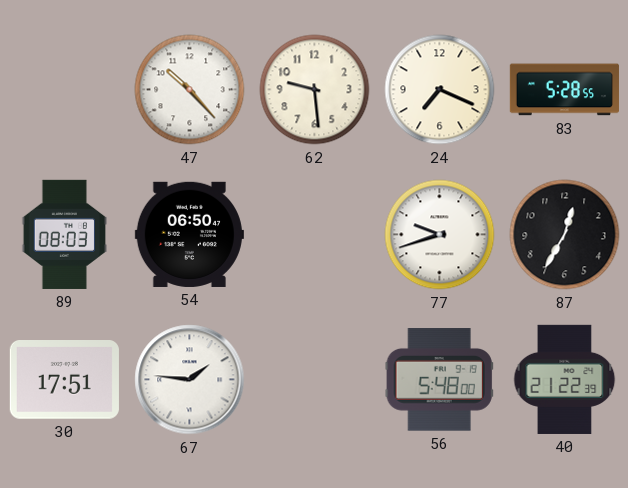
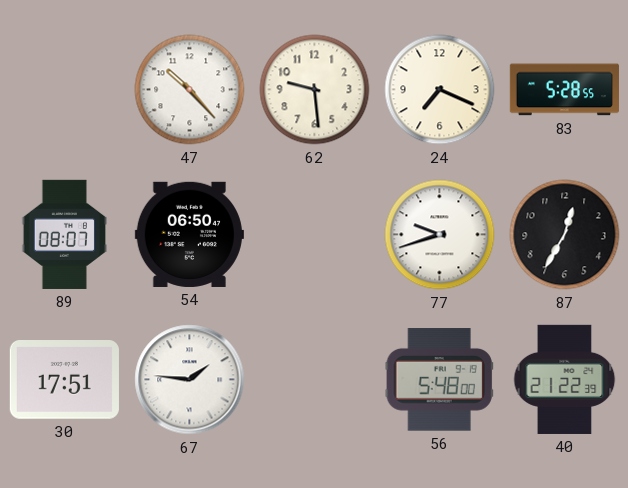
89: 08:03 -> 08:07
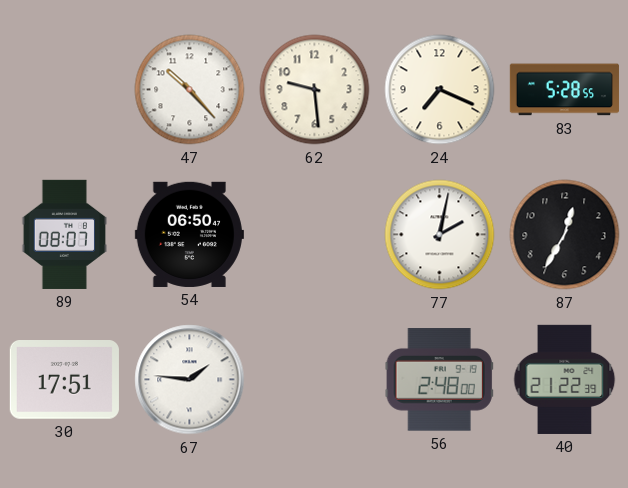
77: 9:42 -> 2:02
56: 5:48 -> 2:48
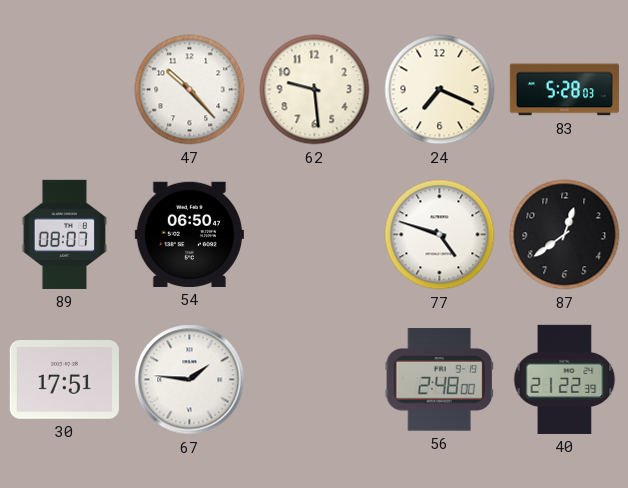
83: 5:28:55 -> 5:28:03
77: 2:02 -> 4:48
87: 12:35 -> 12:39
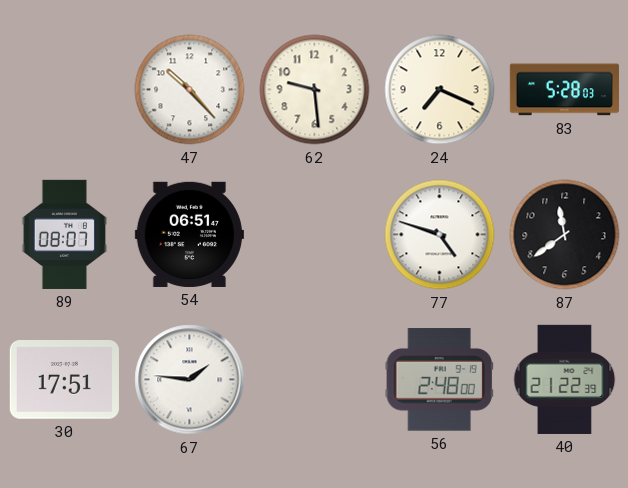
54: 06:50 -> 06:51
87: 12:39 -> 11:39
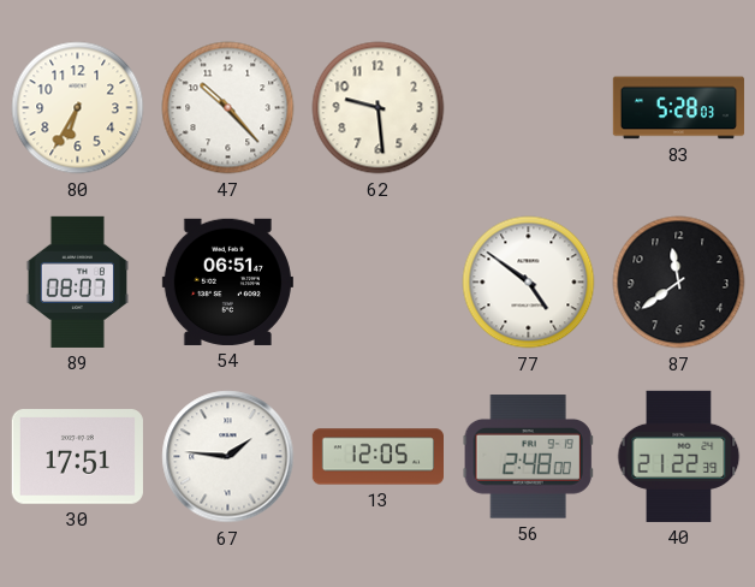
80: none -> 6:35
24: 7:19 -> none
77: 4:48 -> 4:51
13: none -> 12:05
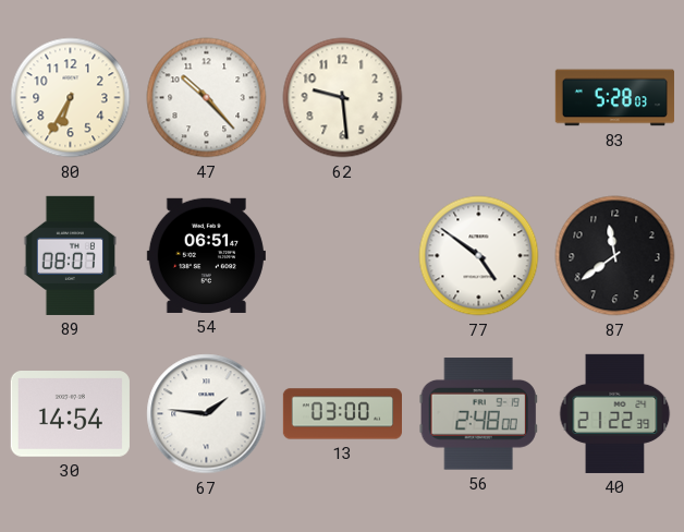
30: 17:51 -> 14:54
13: 12:05 -> 03:00
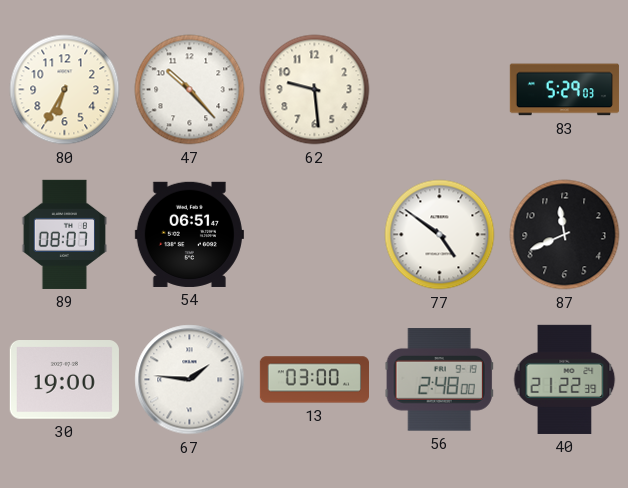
83: 5:28 -> 5:29
87: 11:39 -> 11:41
30: 14:54 -> 19:00
